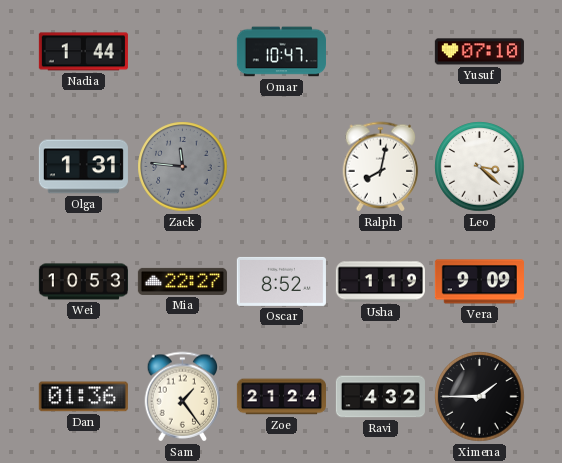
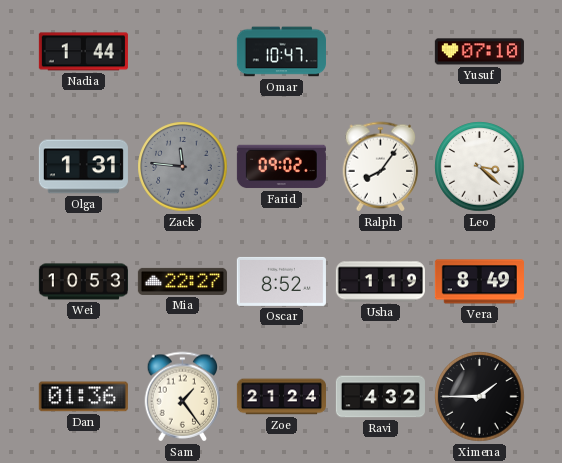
Farid: none -> 09:02
Ralph: 8:02 -> 8:06
Vera: 9:09 -> 8:49
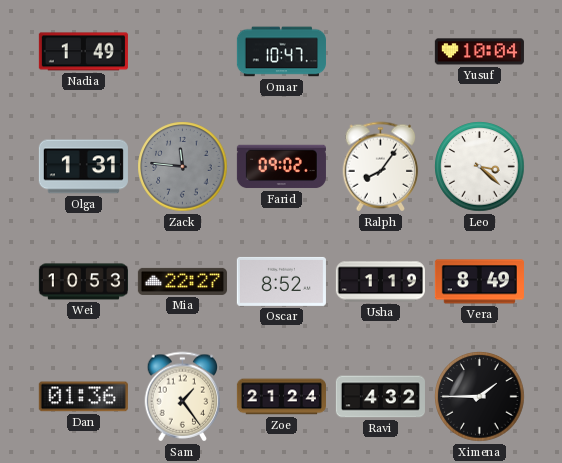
Nadia: 1:44 -> 1:49
Yusuf: 07:10 -> 10:04
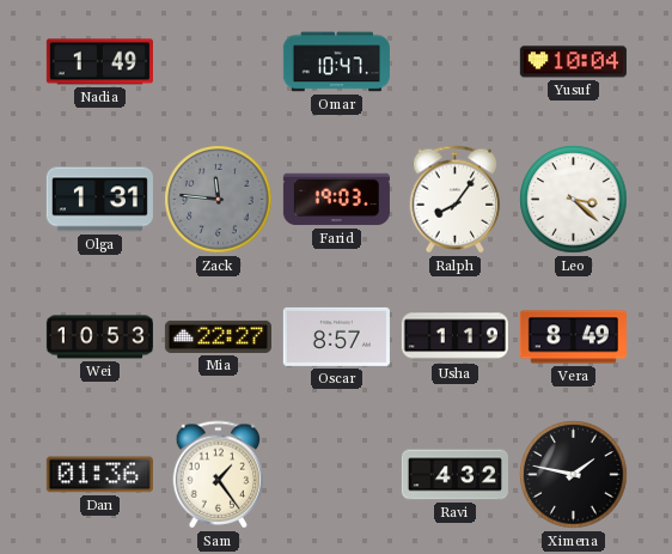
Farid: 09:02 -> 19:03
Oscar: 8:52 -> 8:57
Zoe: 21:24 -> none
Ximena: 1:45 -> 1:47
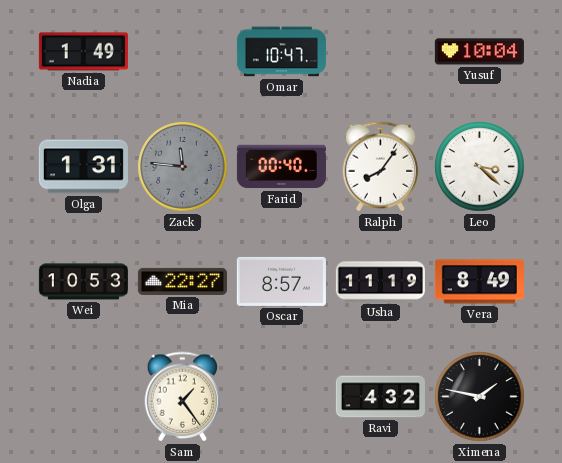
Farid: 19:03 -> 00:40
Usha: 1:19 -> 11:19
Dan: 01:36 -> none
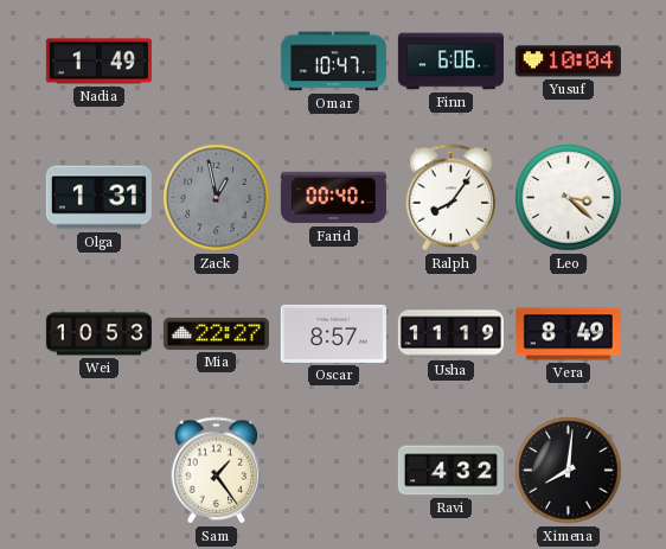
Finn: none -> 6:06
Zack: 11:46 -> 12:58
Ximena: 1:47 -> 8:01
